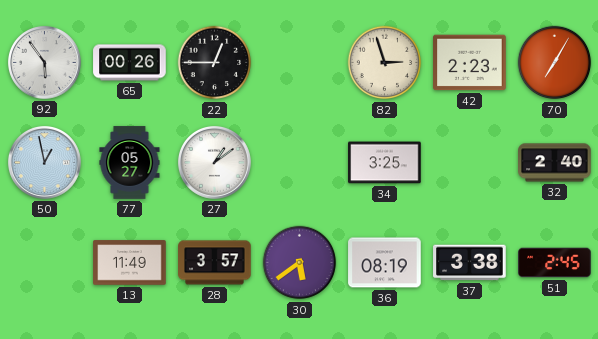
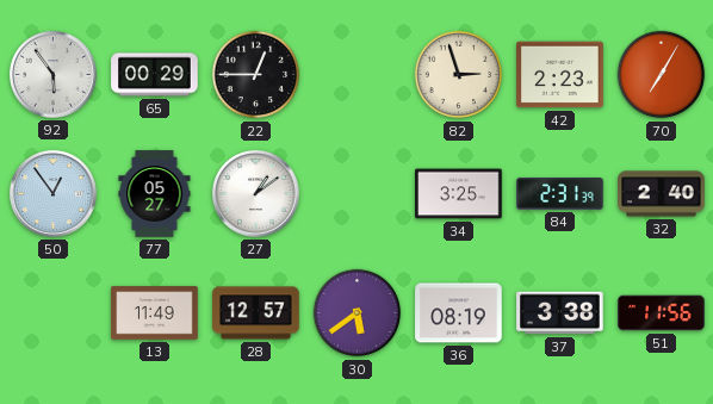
65: 00:26 -> 00:29
50: 12:58 -> 12:54
84: none -> 2:31
28: 3:57 -> 12:57
51: 2:45 -> 11:56
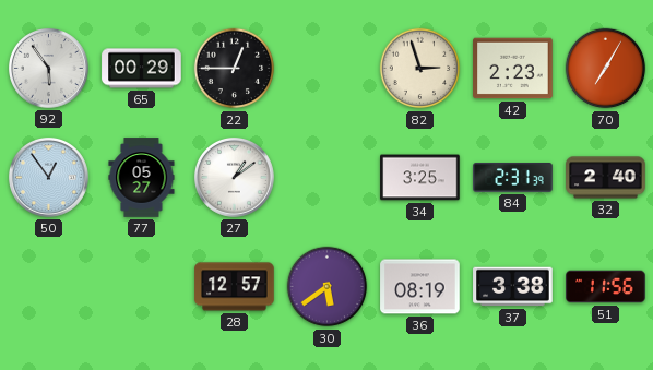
13: 11:49 -> none
